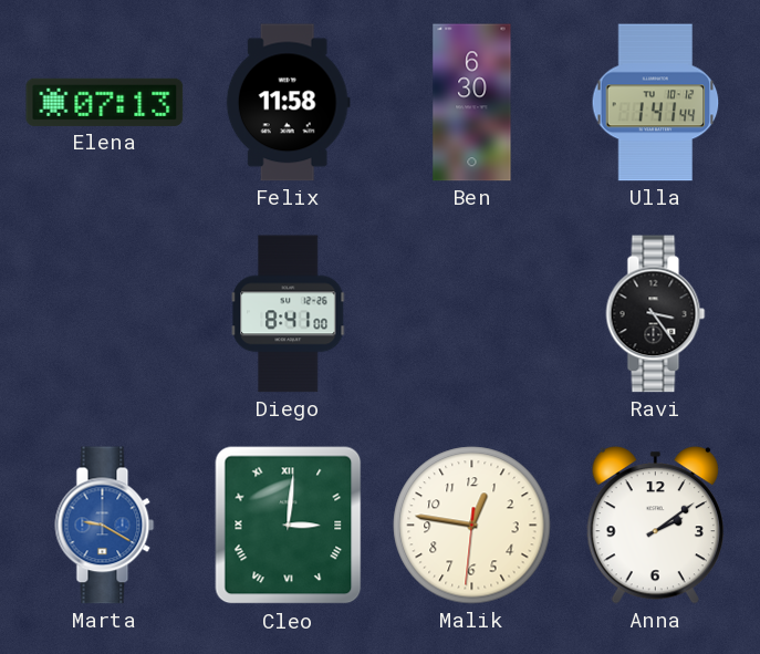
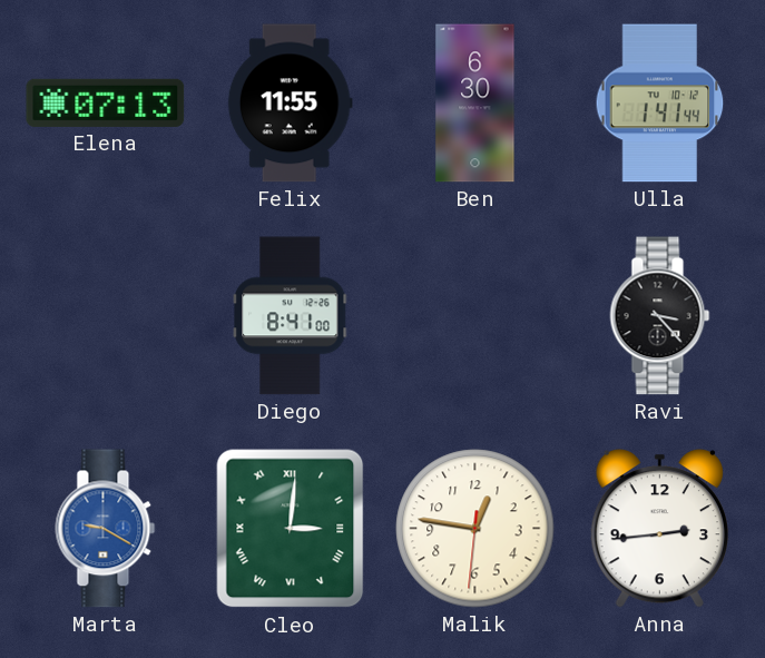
Felix: 11:58 -> 11:55
Ravi: 3:24 -> 3:23
Anna: 2:09 -> 2:44
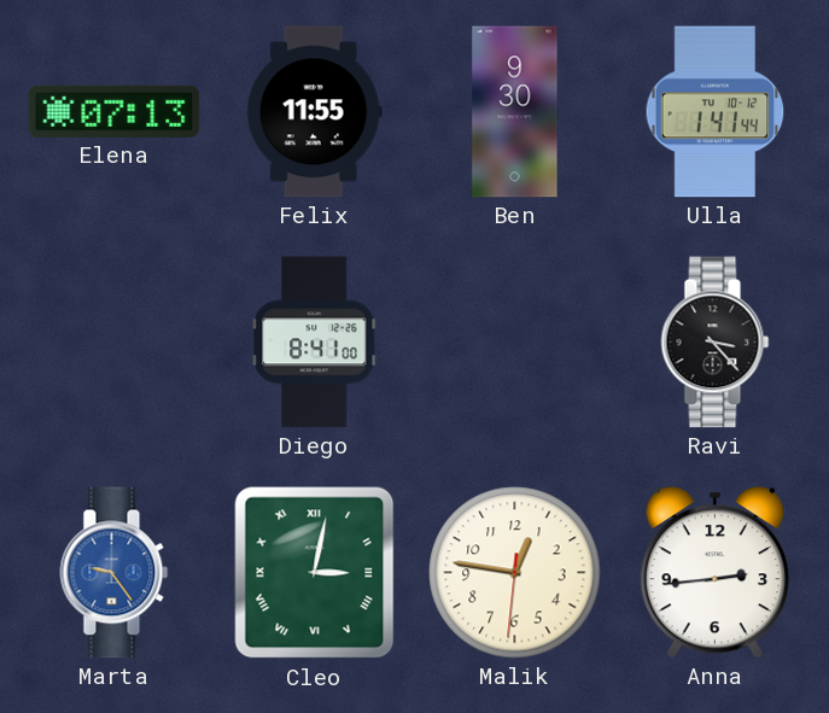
Ben: 6:30 -> 9:30
Marta: 9:20 -> 9:24
Cleo: 3:01 -> 3:02
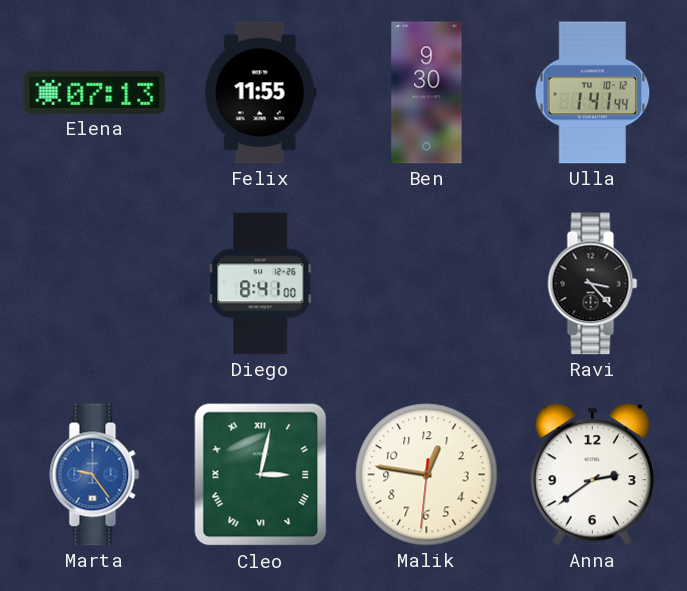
Anna: 2:44 -> 2:39
